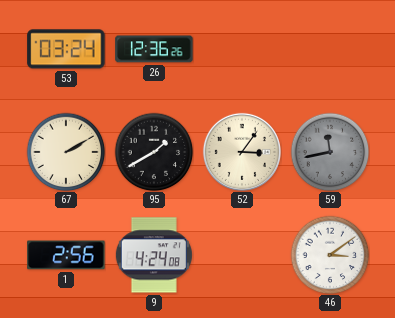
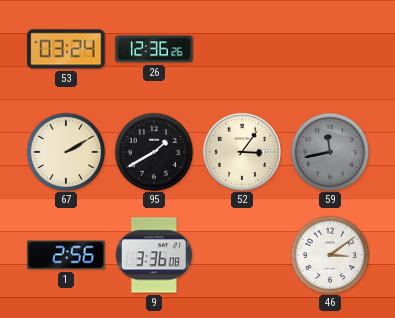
9: 4:24 -> 3:36
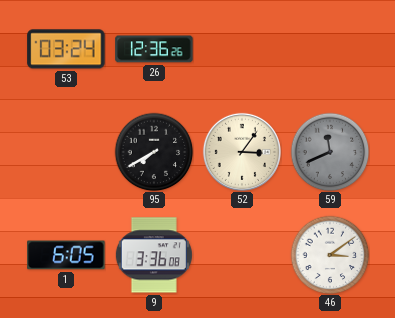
67: 2:10 -> none
95: 1:40 -> 7:40
59: 11:43 -> 11:41
1: 2:56 -> 6:05
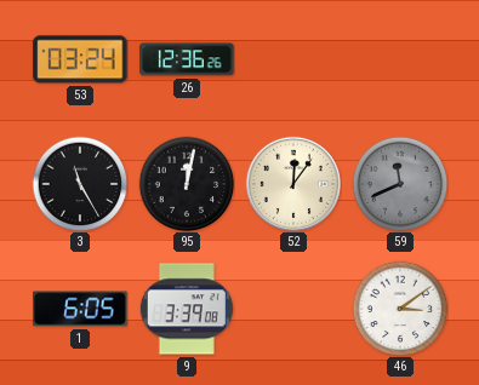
3: none -> 11:25
95: 7:40 -> 12:02
52: 3:06 -> 12:06
9: 3:36 -> 3:39
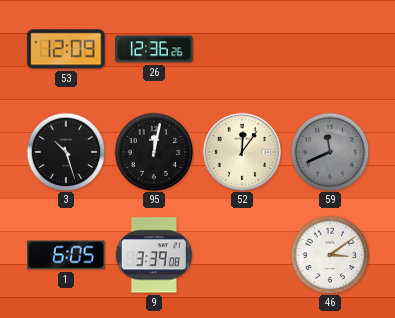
53: 03:24 -> 12:09
3: 11:25 -> 10:27
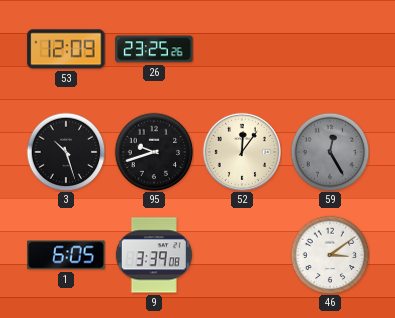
26: 12:36 -> 23:25
95: 12:02 -> 9:42
59: 11:41 -> 12:25
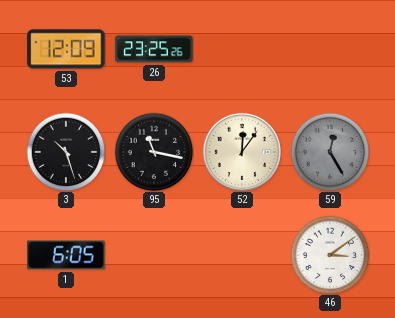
95: 9:42 -> 11:17
9: 3:39 -> none
